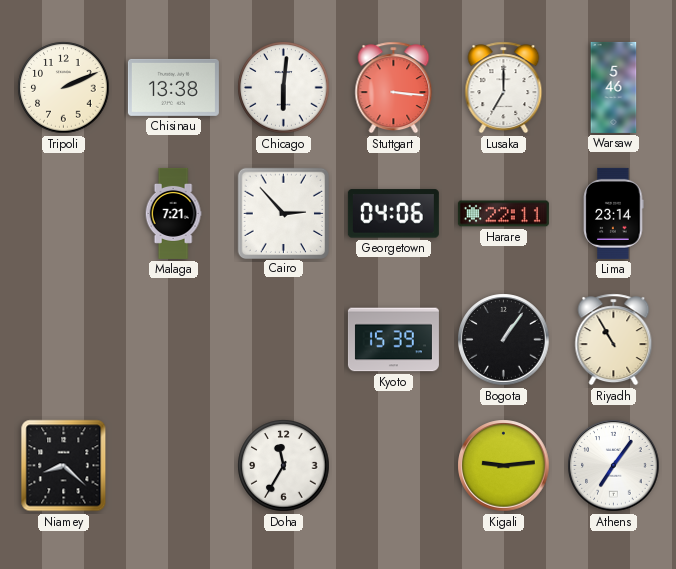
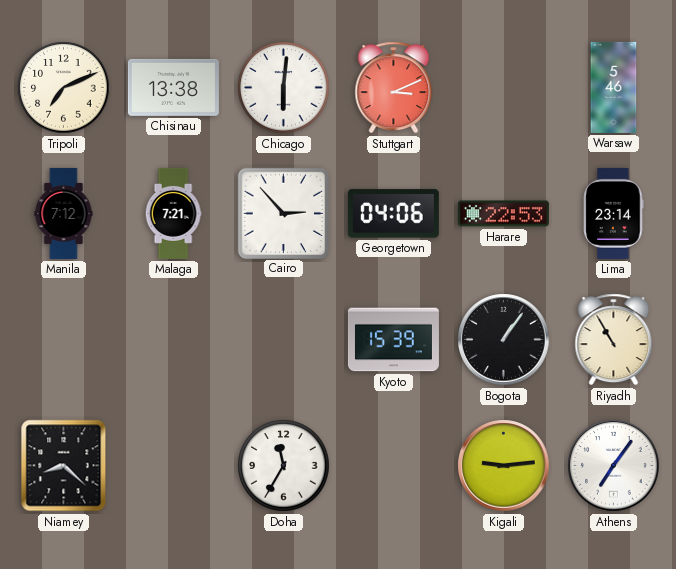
Tripoli: 2:11 -> 7:11
Stuttgart: 3:16 -> 3:11
Lusaka: 7:00 -> none
Manila: none -> 7:12
Harare: 22:11 -> 22:53
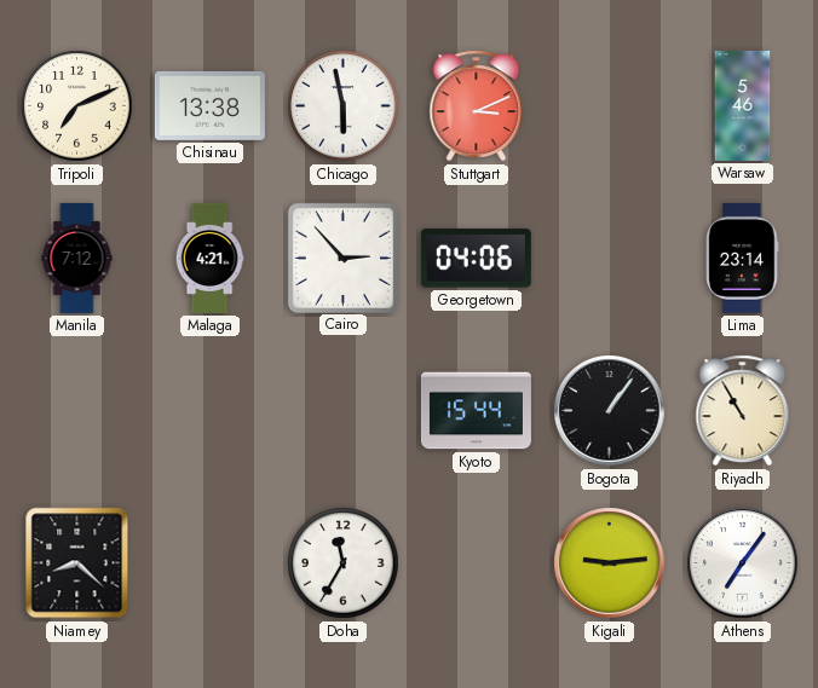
Chicago: 6:01 -> 5:58
Malaga: 7:21 -> 4:21
Harare: 22:53 -> none
Kyoto: 15:39 -> 15:44
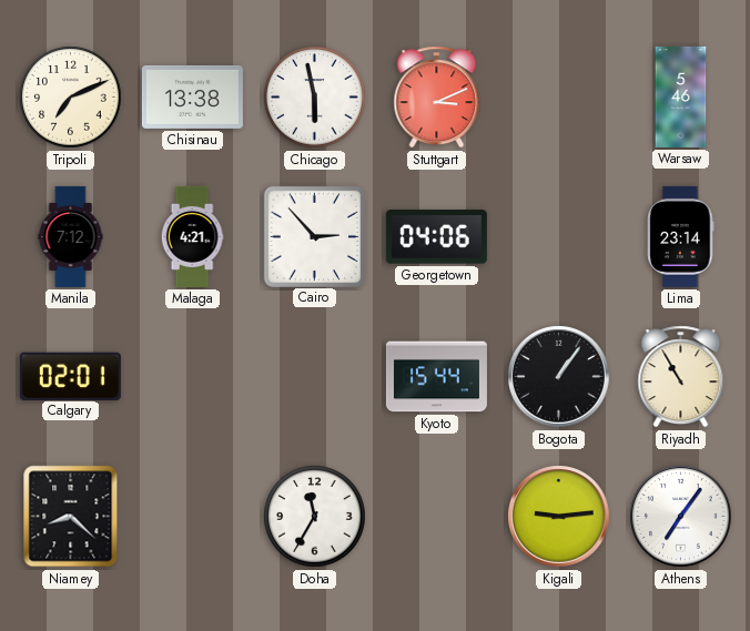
Calgary: none -> 02:01
